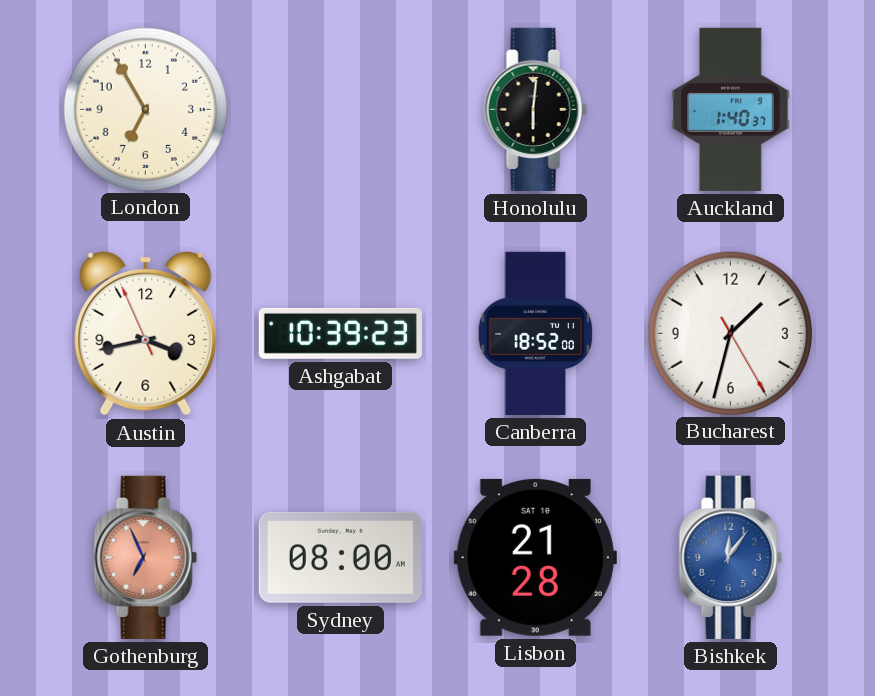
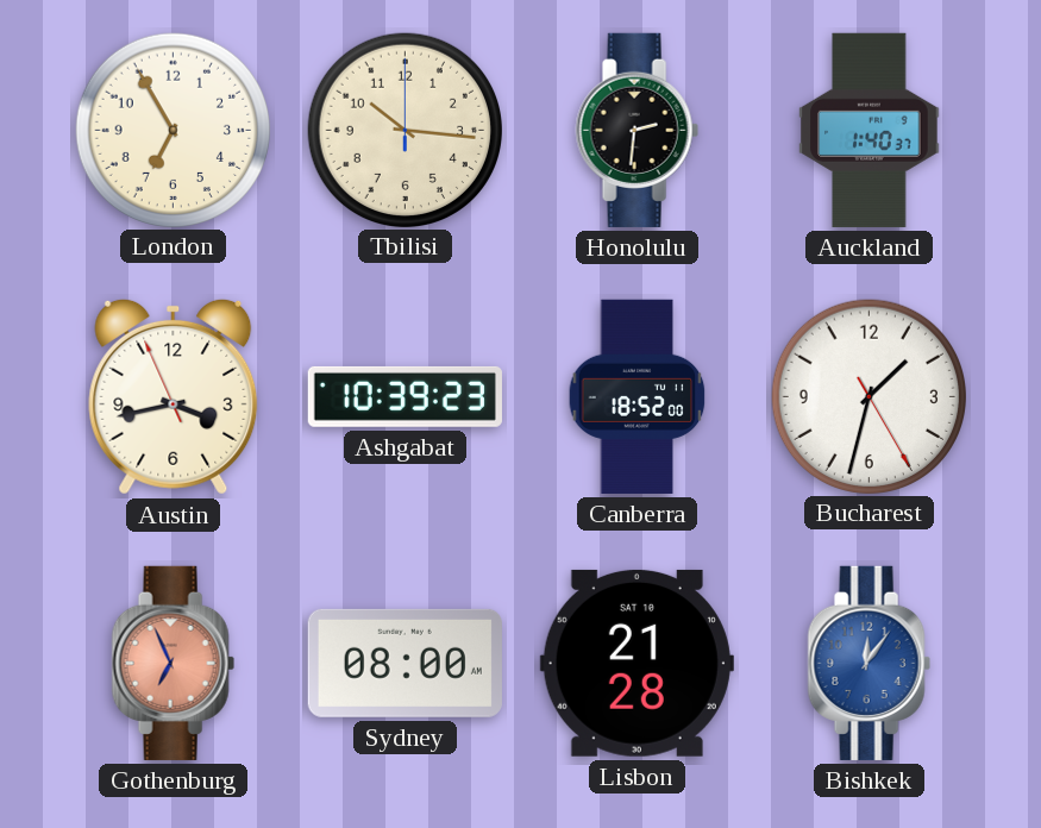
Tbilisi: none -> 10:16
Honolulu: 6:01 -> 2:31
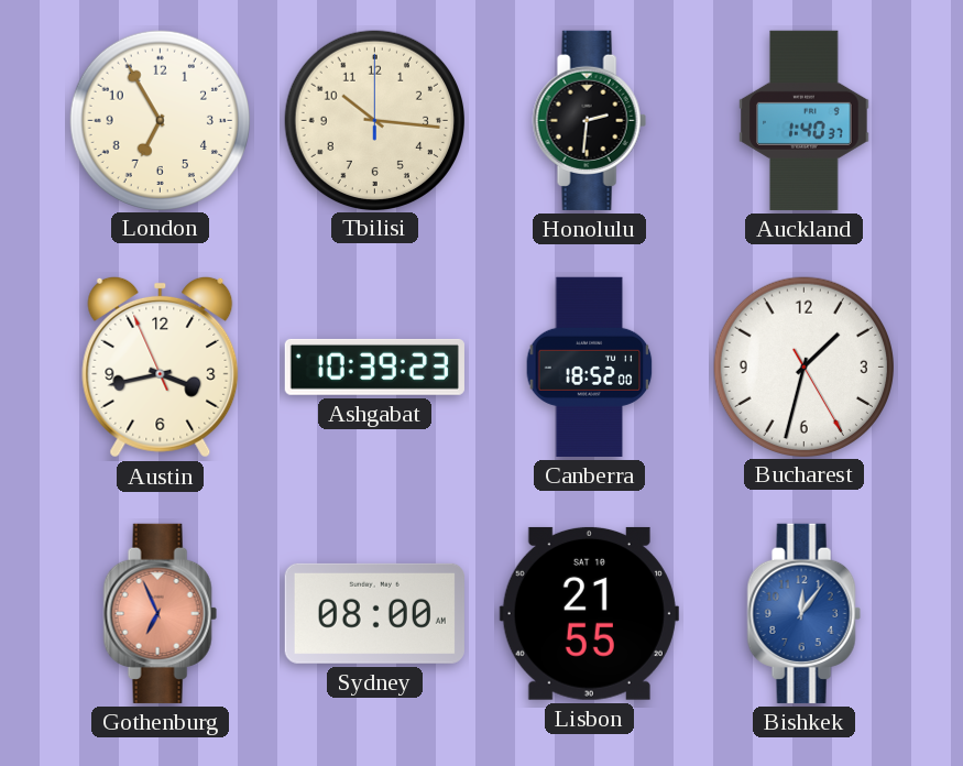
Lisbon: 21:28 -> 21:55
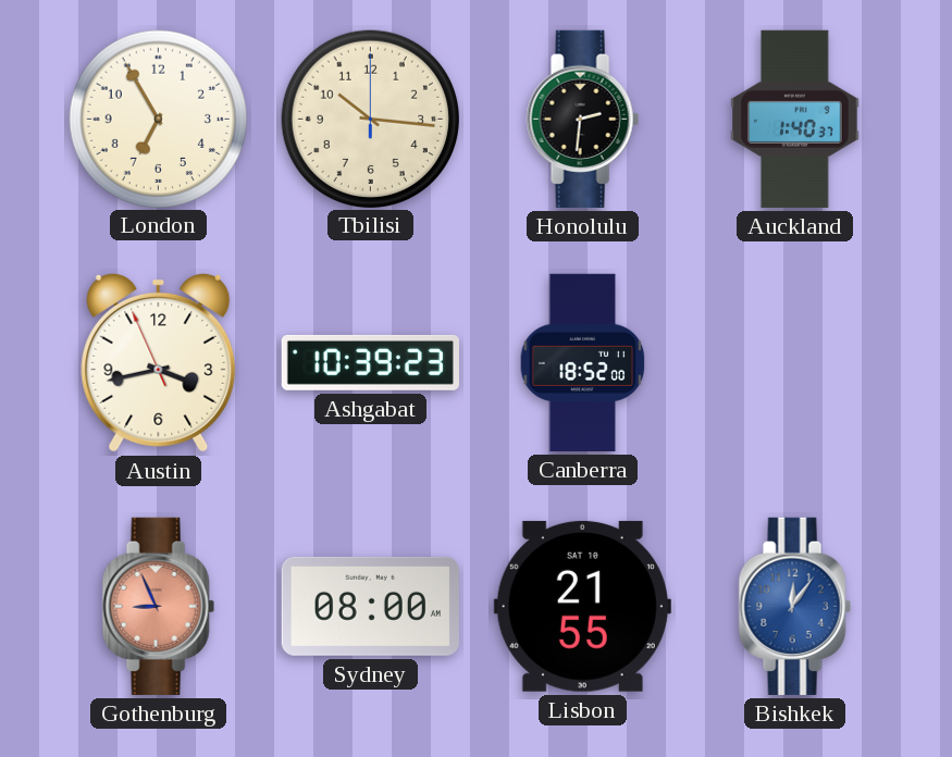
Bucharest: 1:32 -> none
Gothenburg: 6:56 -> 8:56
